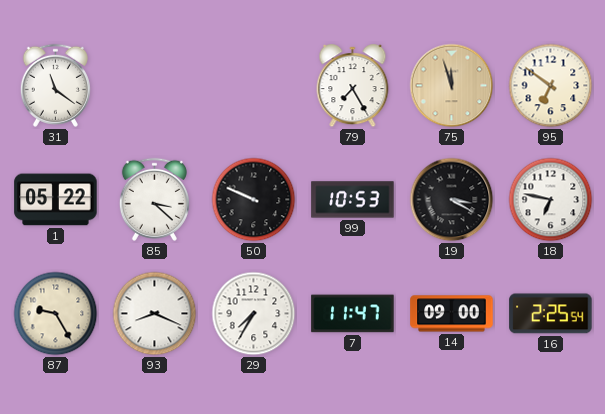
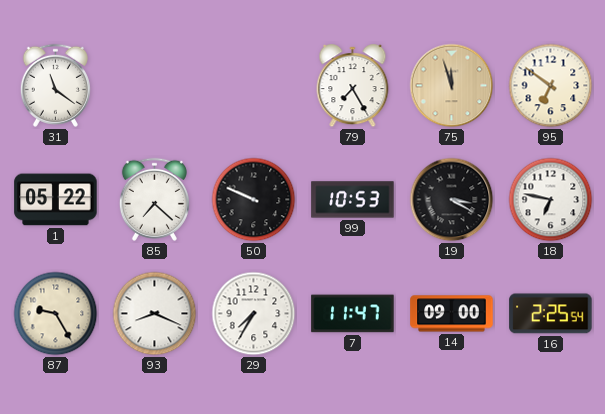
85: 3:22 -> 7:22
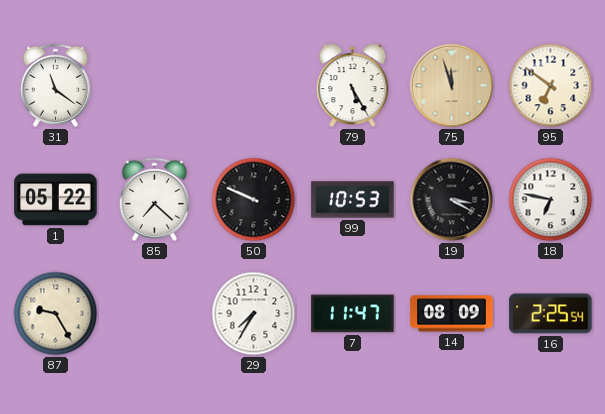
79: 7:25 -> 5:25
93: 8:19 -> none
14: 09:00 -> 08:09
